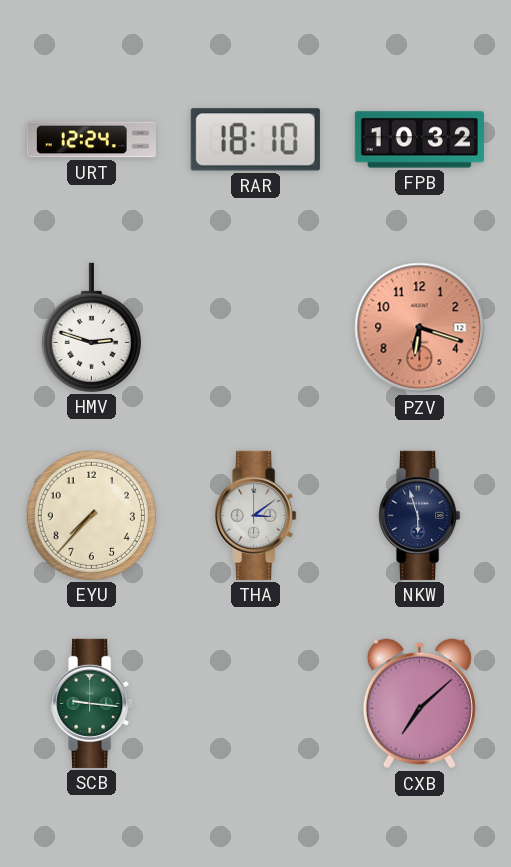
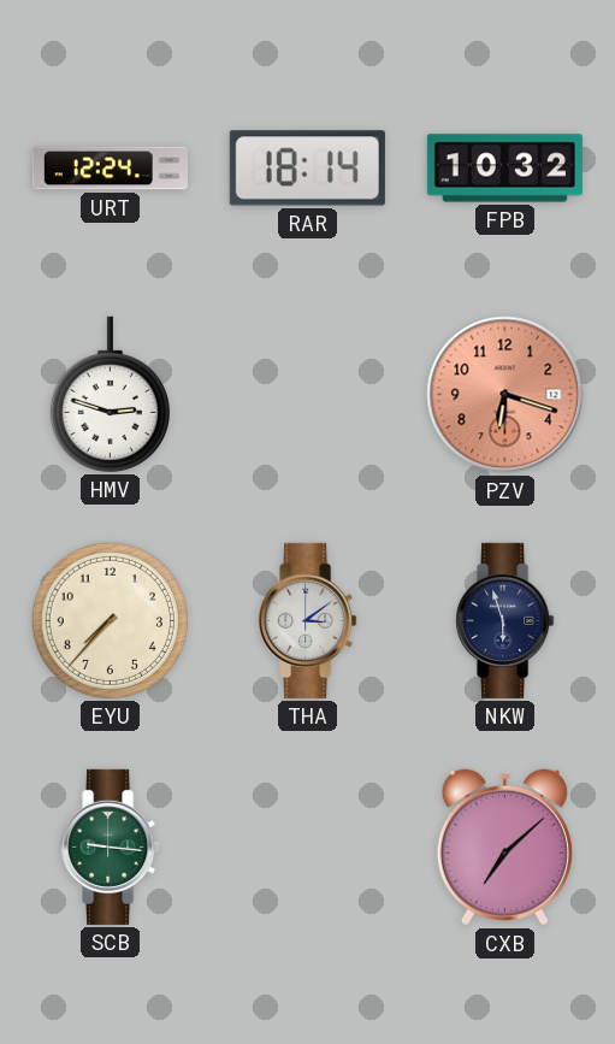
RAR: 18:10 -> 18:14
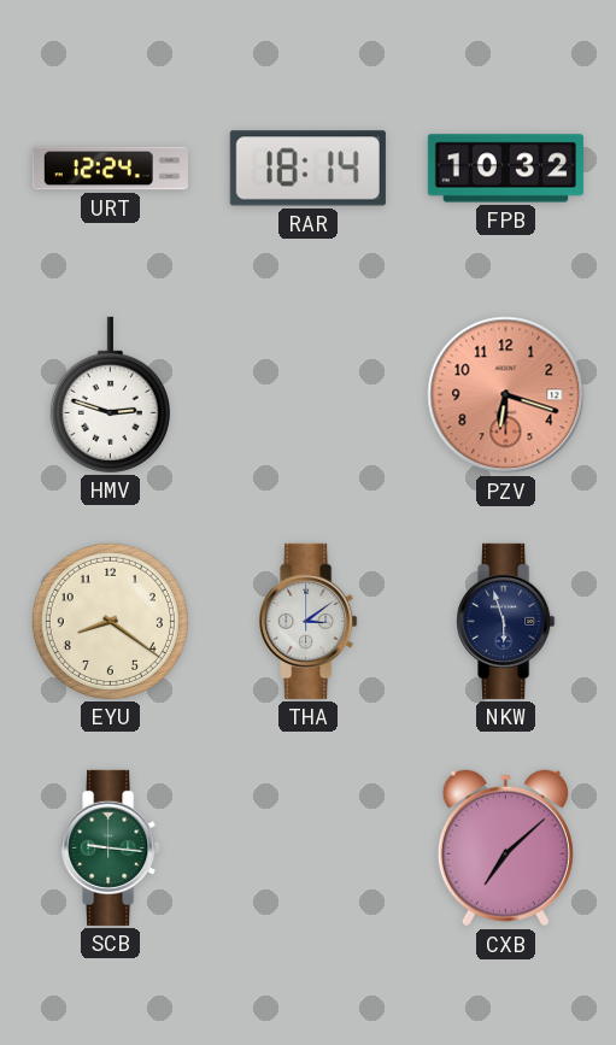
EYU: 7:37 -> 8:21
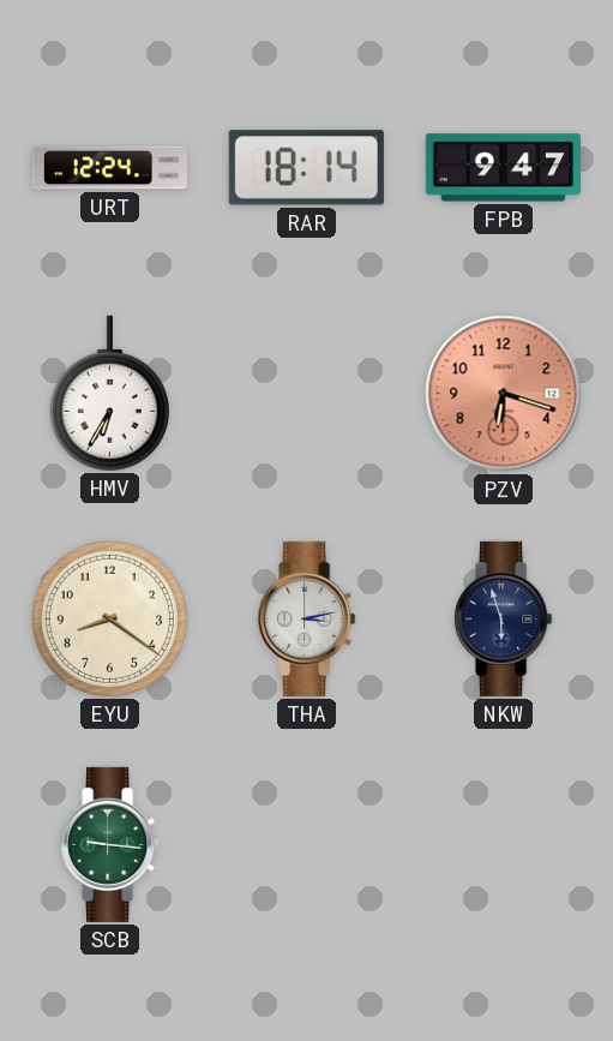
FPB: 10:32 -> 9:47
HMV: 2:48 -> 6:35
THA: 3:09 -> 3:13
CXB: 7:08 -> none
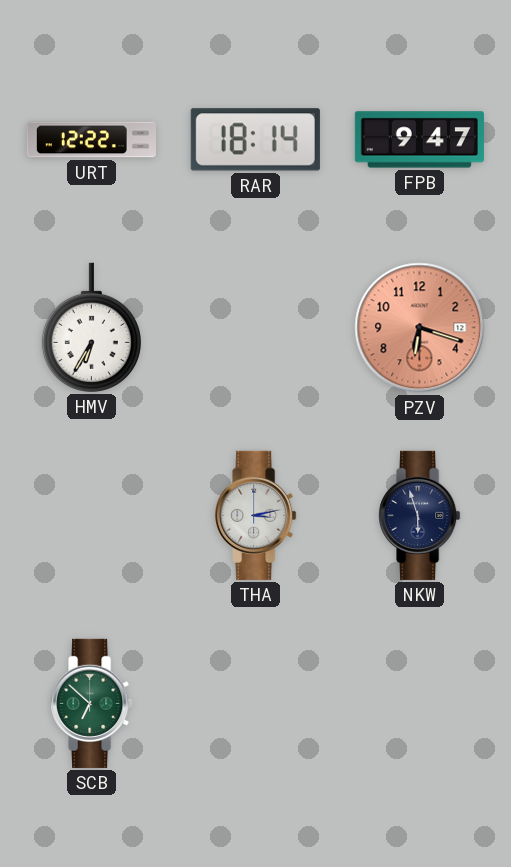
URT: 12:24 -> 12:22
EYU: 8:21 -> none
SCB: 9:16 -> 6:52
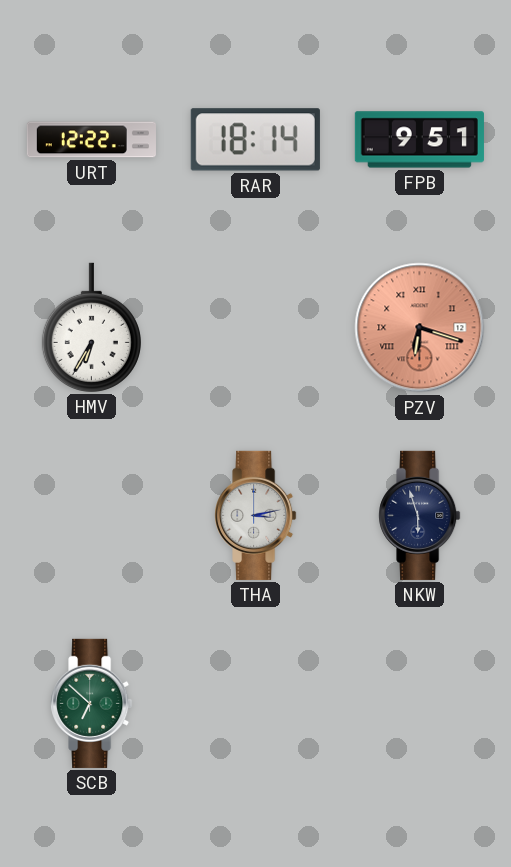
FPB: 9:47 -> 9:51
PZV numerals: Arabic -> Roman
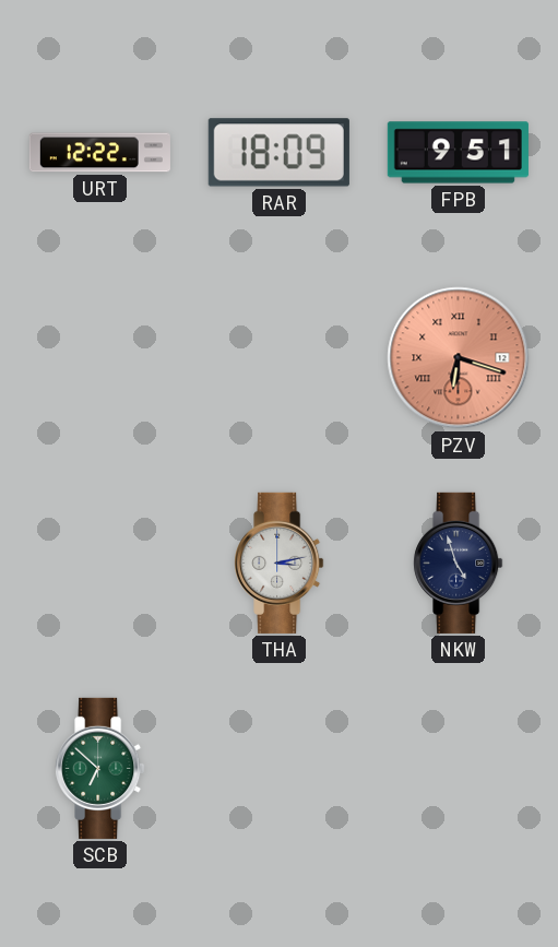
RAR: 18:14 -> 18:09
HMV: 6:35 -> none
NKW: 5:57 -> 4:57
